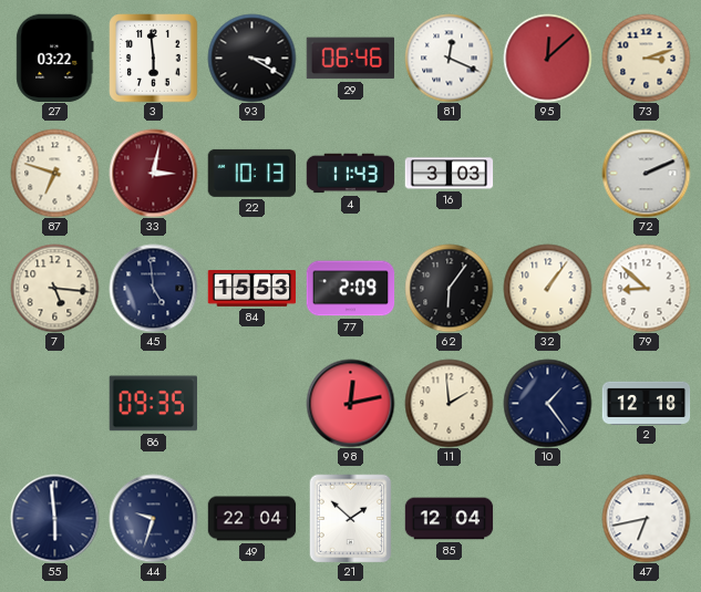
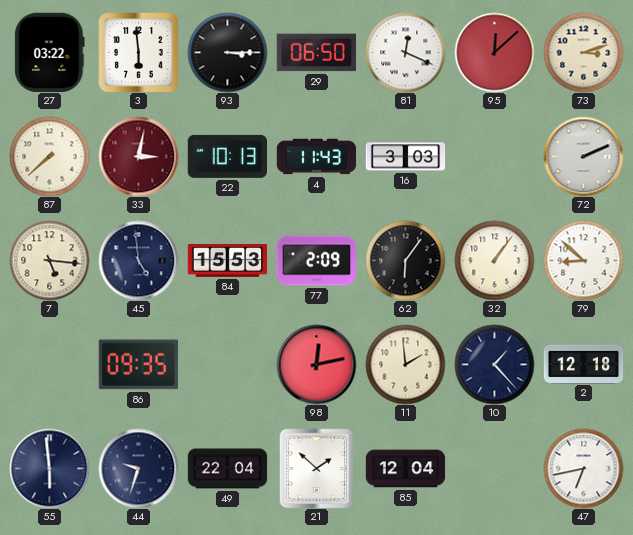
93: 3:20 -> 3:15
29: 06:46 -> 06:50
87: 6:48 -> 7:38
10: 1:24 -> 1:23
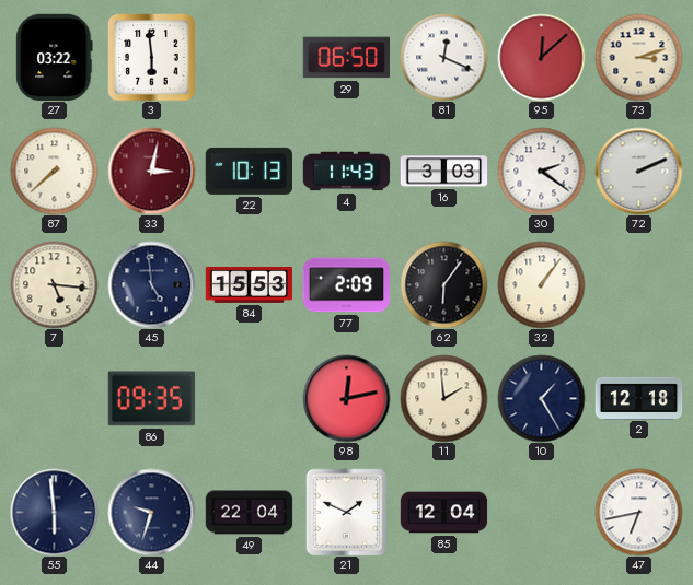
93: 3:15 -> none
30: none -> 2:21
79: 8:52 -> none
10: 1:23 -> 1:25
21: 1:52 -> 1:49
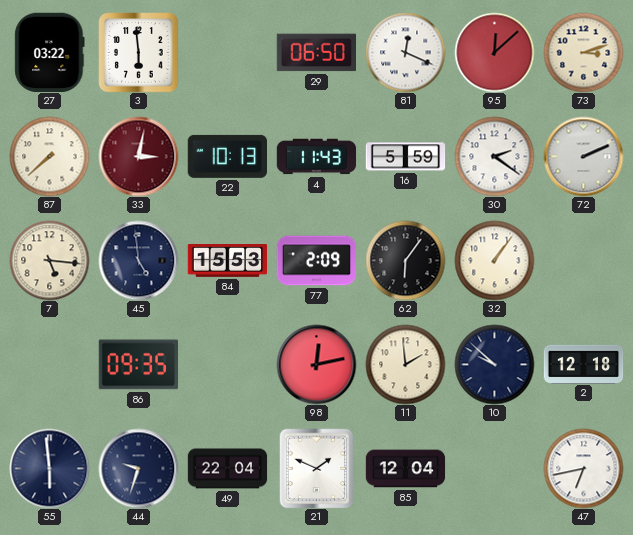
16: 3:03 -> 5:59
10: 1:25 -> 9:52
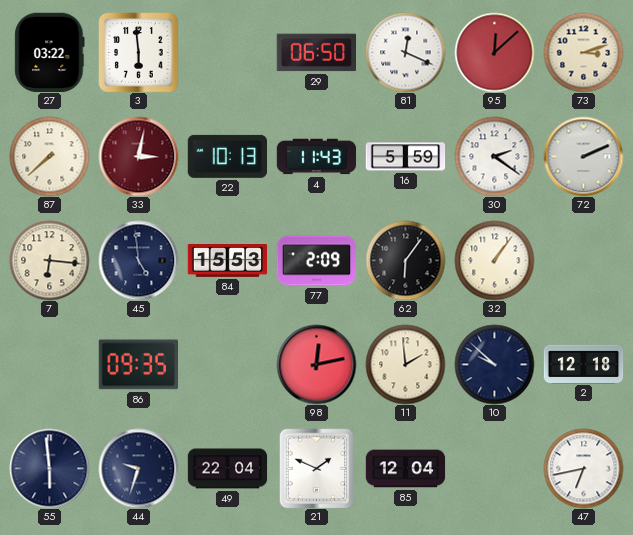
7: 5:16 -> 6:16
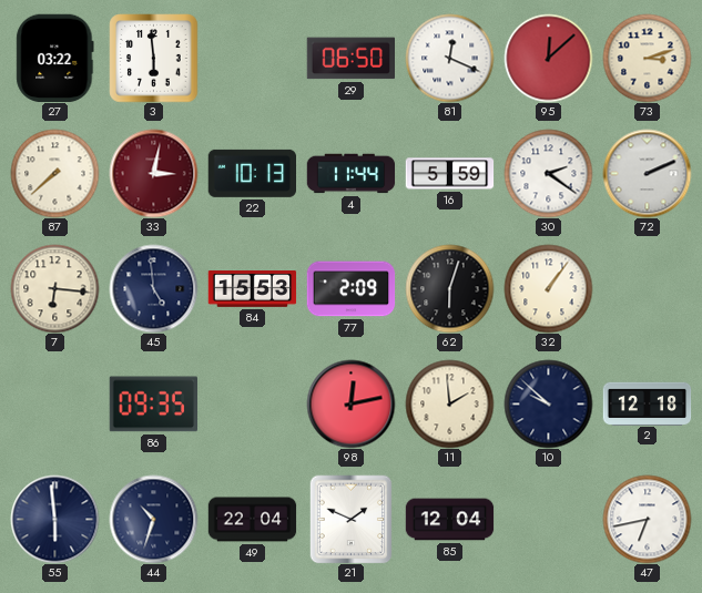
4: 11:43 -> 11:44
62: 6:06 -> 6:03
44: 9:33 -> 10:33
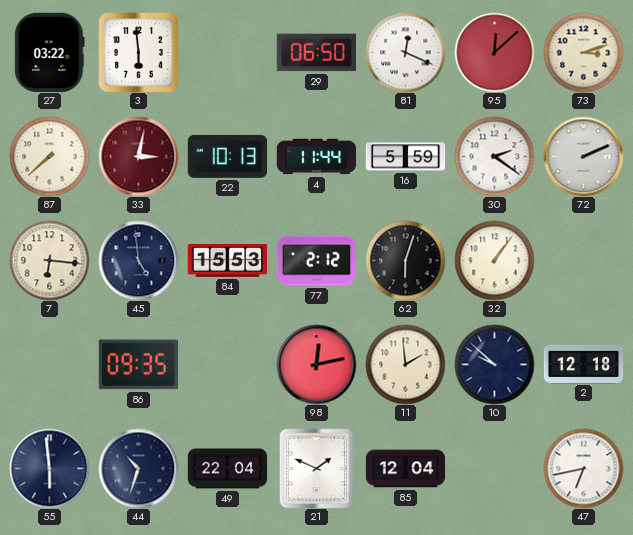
77: 2:09 -> 2:12
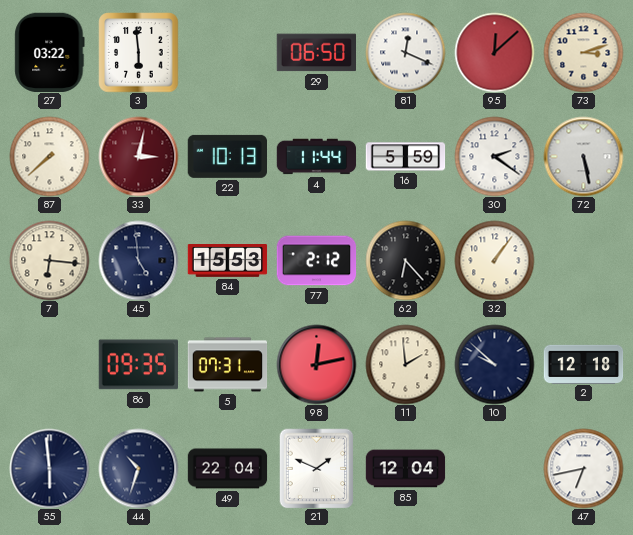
72: 2:11 -> 5:28
62: 6:03 -> 6:23
5: none -> 07:31
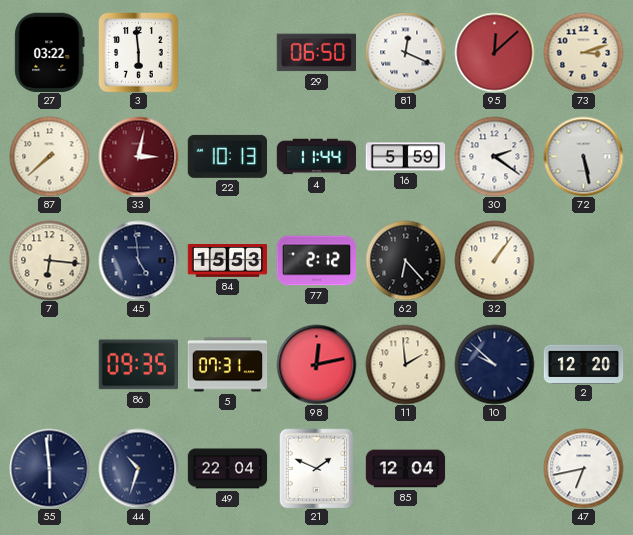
2: 12:18 -> 12:20
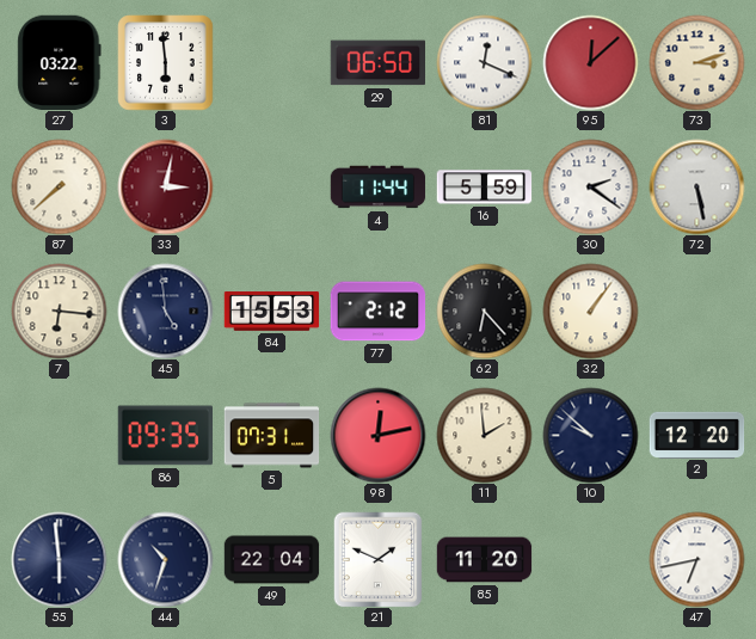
22: 10:13 -> none
85: 12:04 -> 11:20
